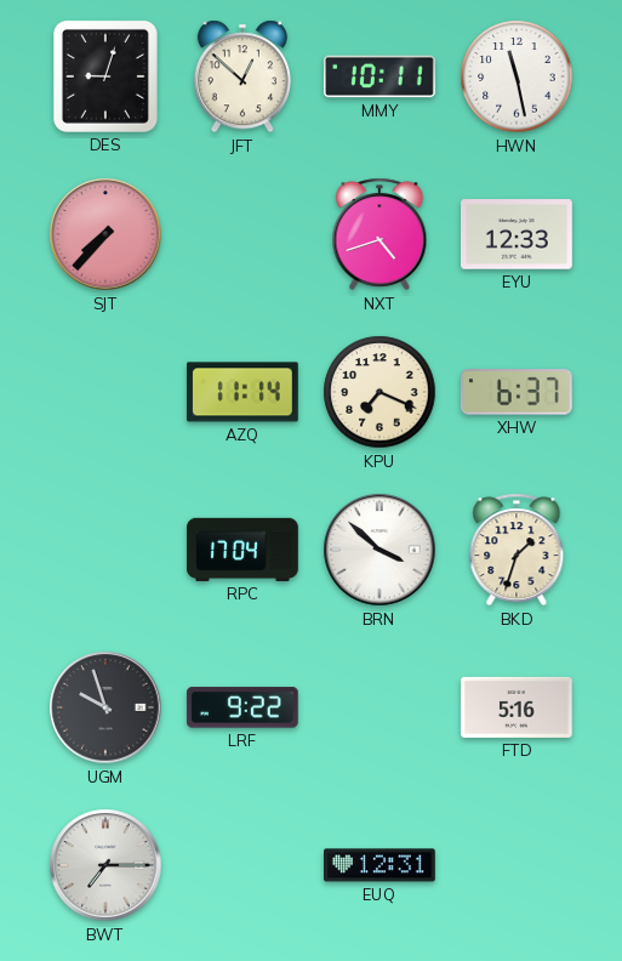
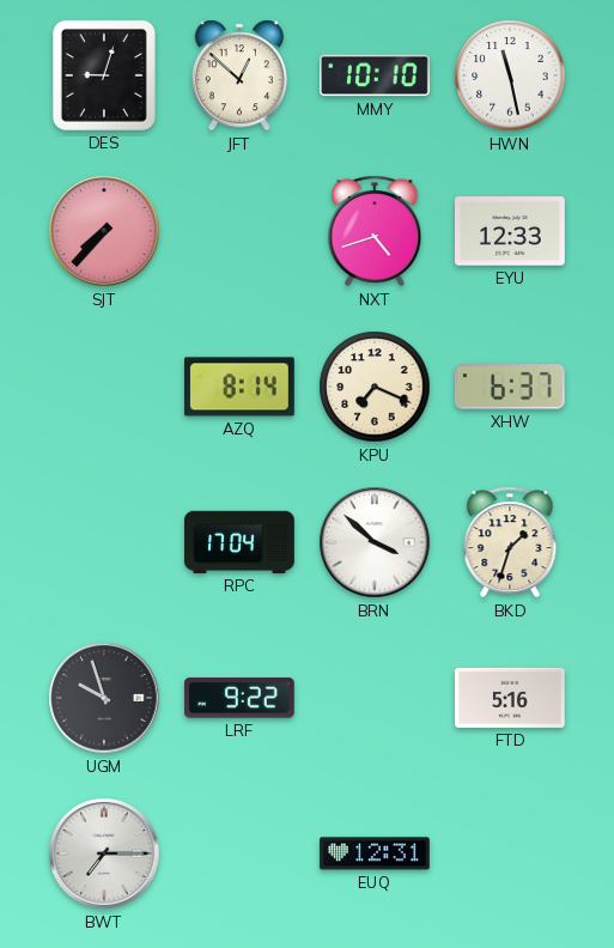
MMY: 10:11 -> 10:10
AZQ: 11:14 -> 8:14
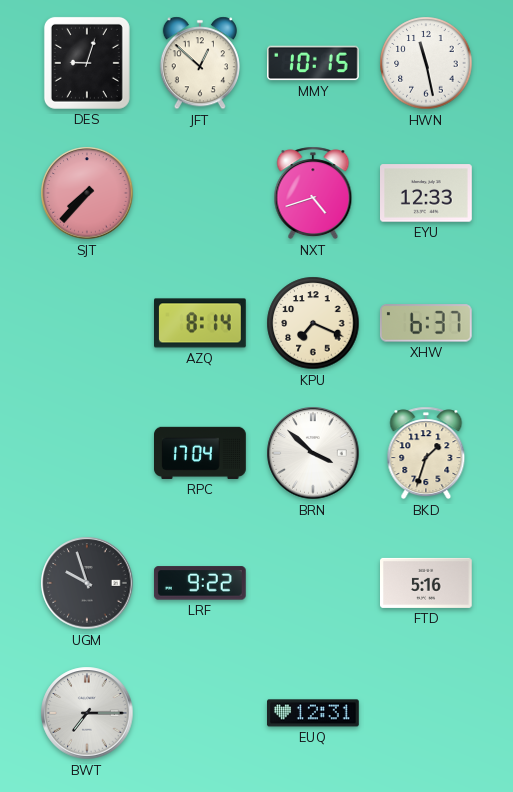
MMY: 10:10 -> 10:15
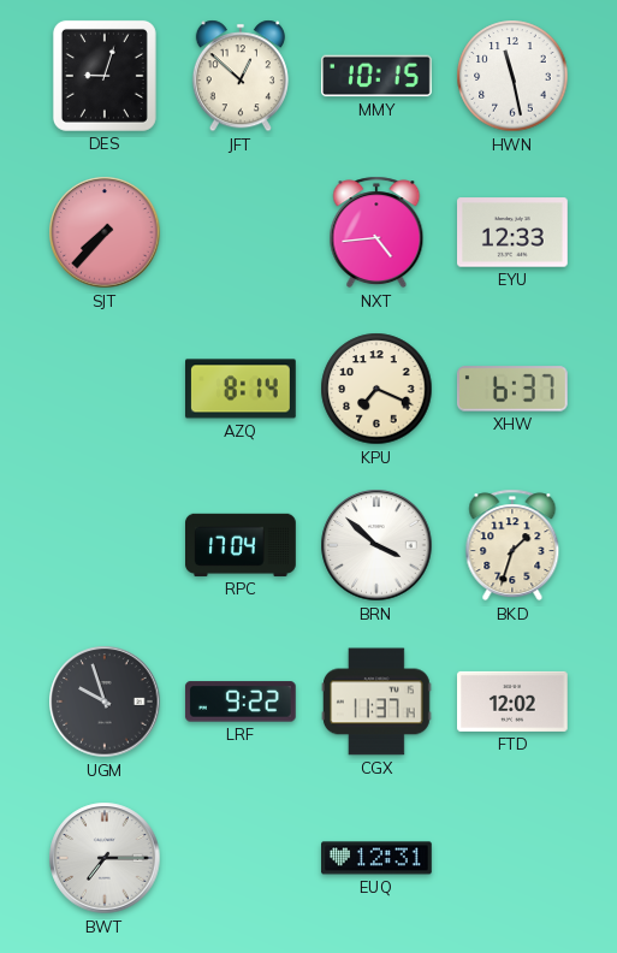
NXT: 4:42 -> 4:44
CGX: none -> 11:37
FTD: 5:16 -> 12:02
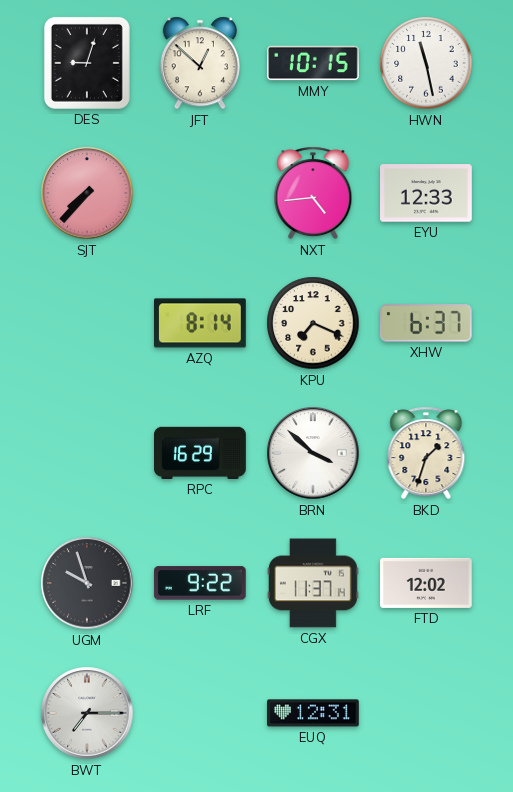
RPC: 17:04 -> 16:29
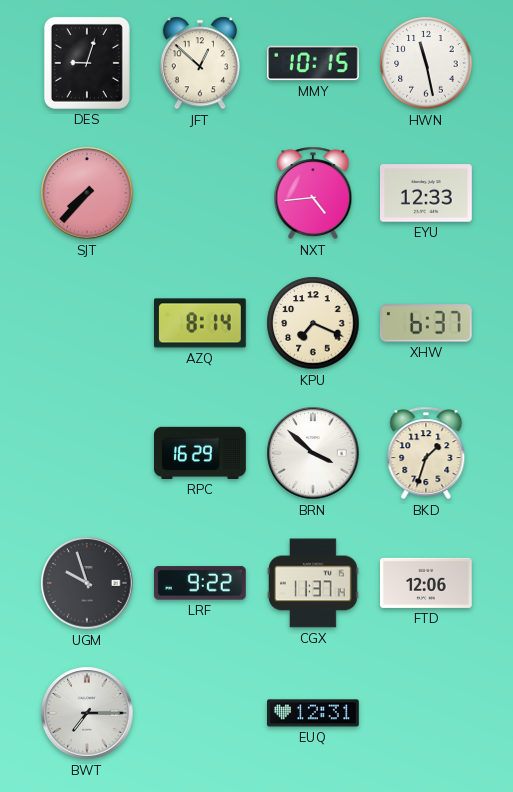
FTD: 12:02 -> 12:06
